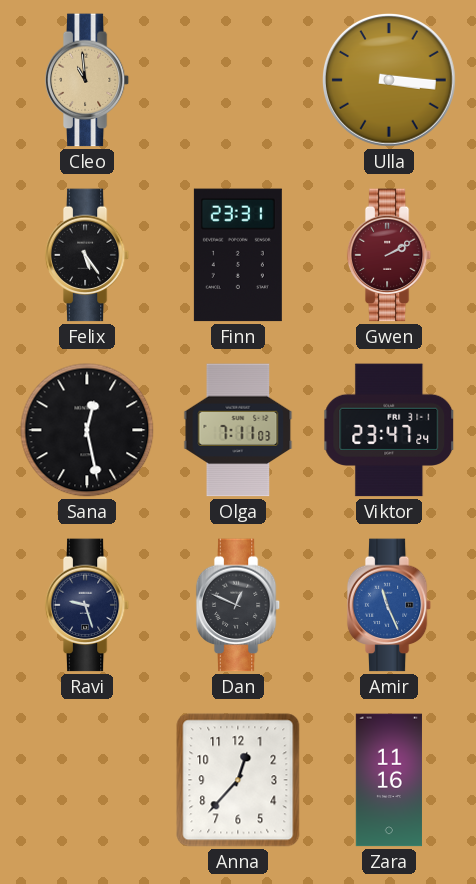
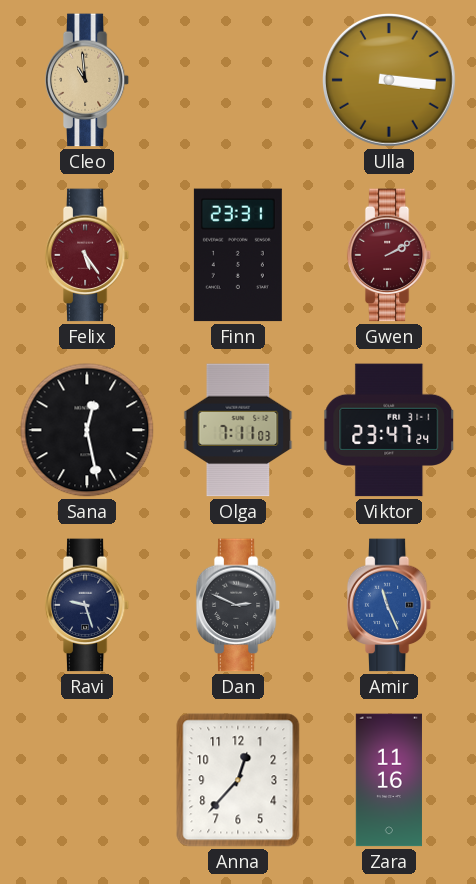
Felix dial: black -> burgundy
Dan: 12:49 -> 2:49
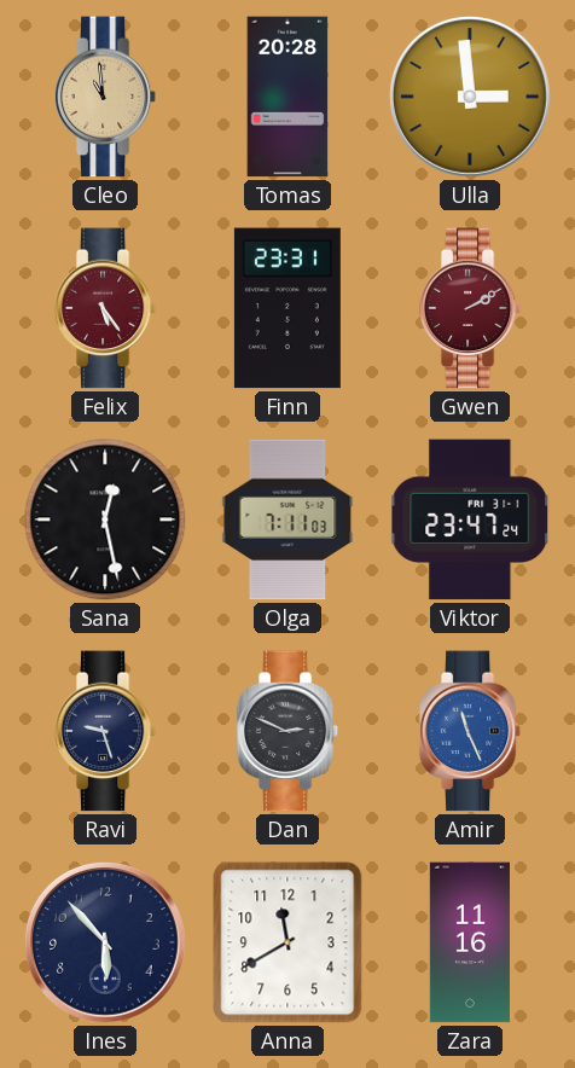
Tomas: none -> 20:28
Ulla: 3:16 -> 2:59
Ines: none -> 5:53
Anna: 12:37 -> 11:40
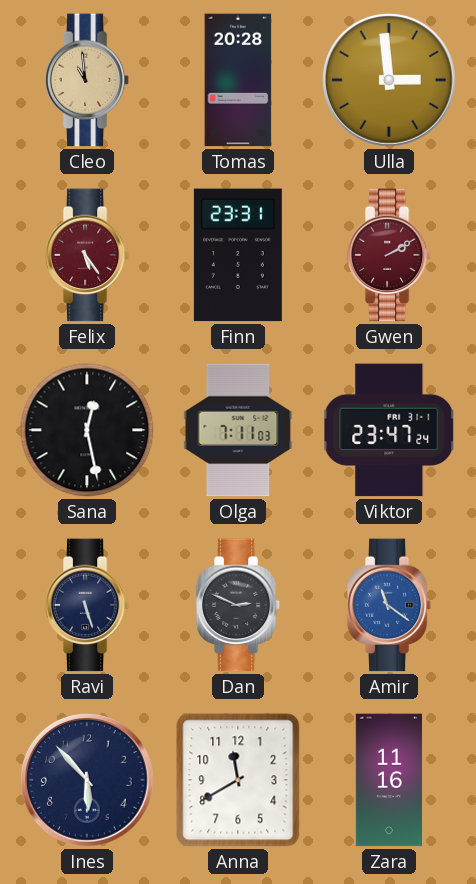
Ravi: 9:27 -> 5:27
Amir: 11:26 -> 11:21
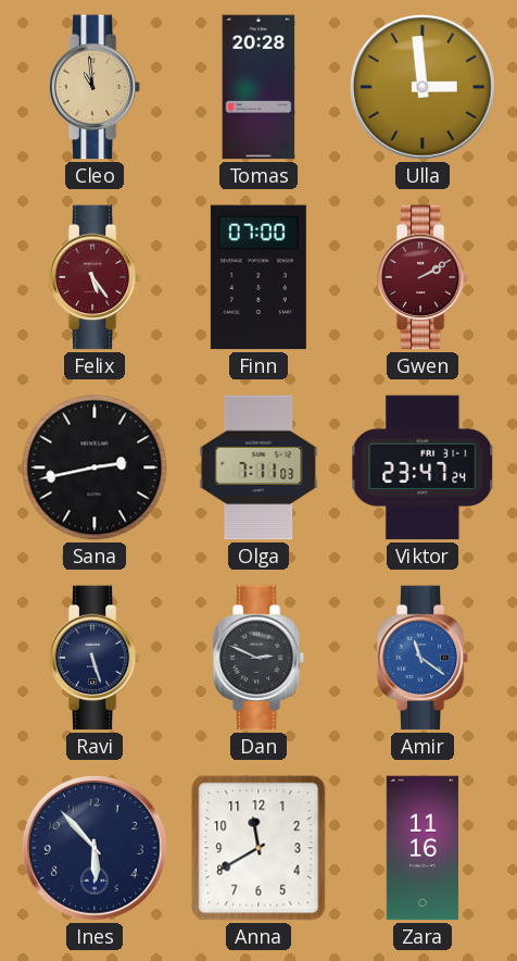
Finn: 23:31 -> 07:00
Sana: 12:28 -> 2:43
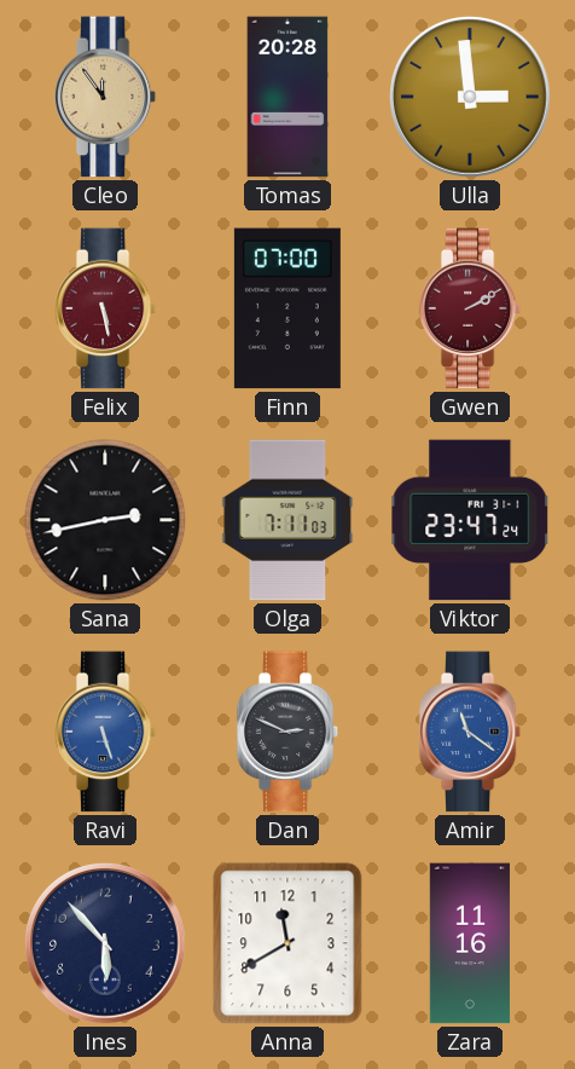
Cleo: 10:59 -> 11:54
Felix: 5:24 -> 5:28
Ravi dial: navy -> blue
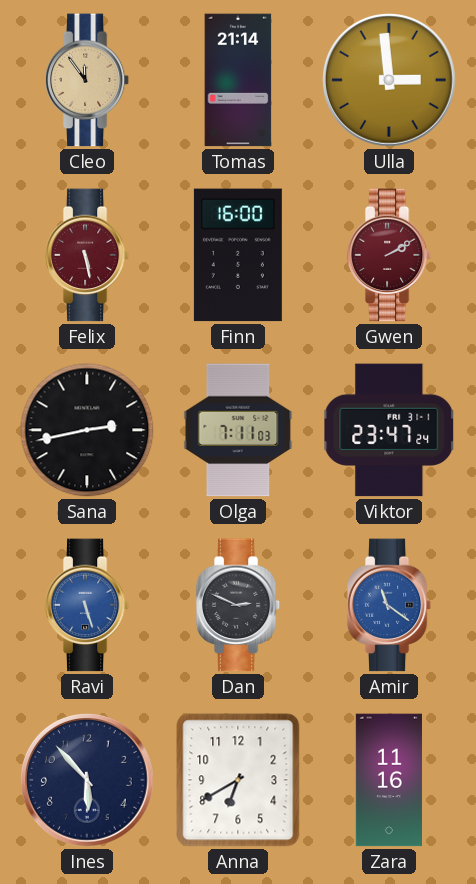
Tomas: 20:28 -> 21:14
Finn: 07:00 -> 16:00
Anna: 11:40 -> 6:40
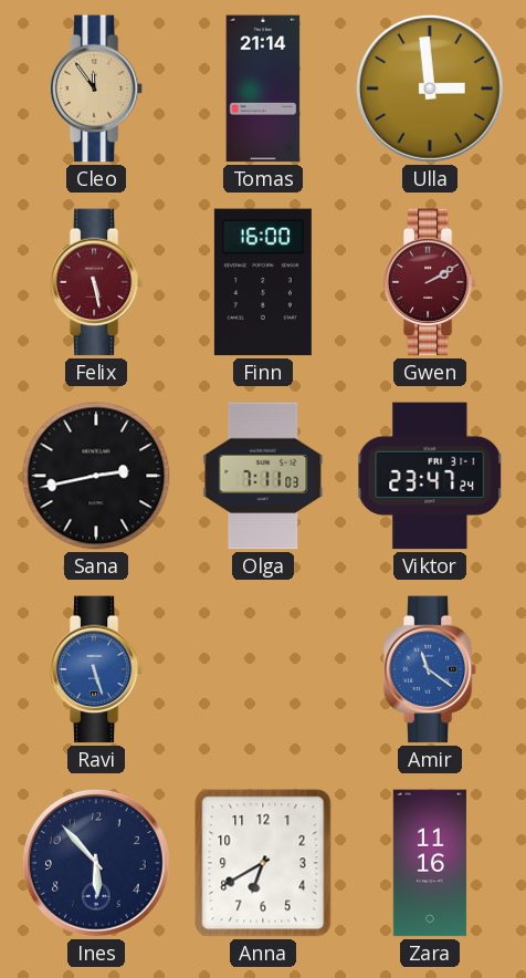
Dan: 2:49 -> none
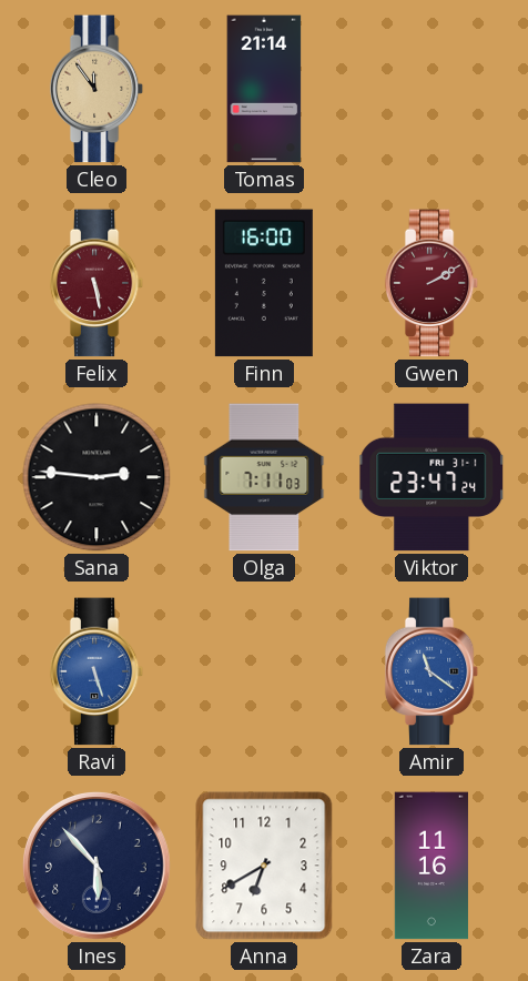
Ulla: 2:59 -> none
Sana: 2:43 -> 2:46
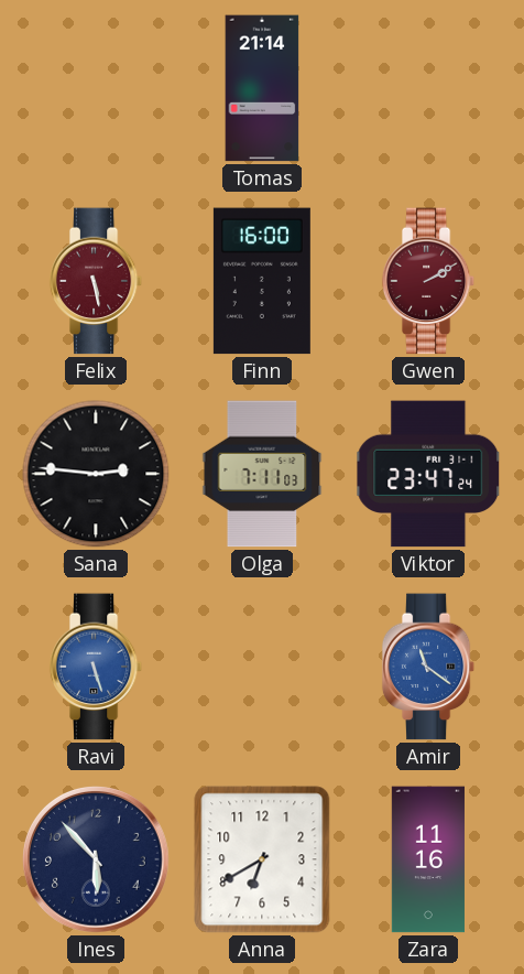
Cleo: 11:54 -> none
